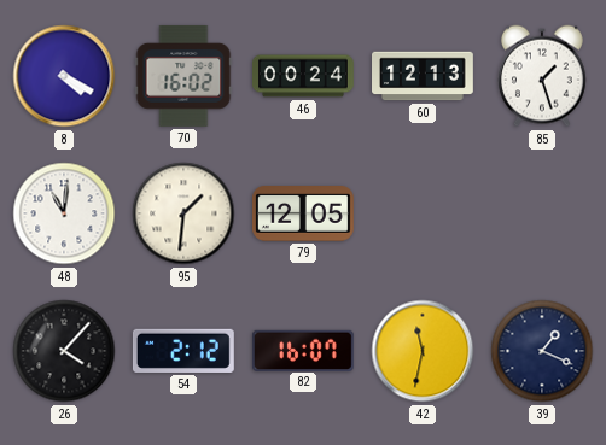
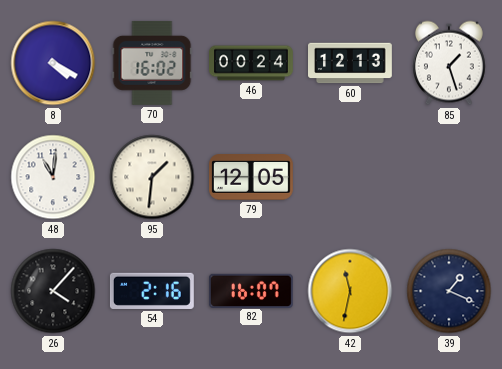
54: 2:12 -> 2:16
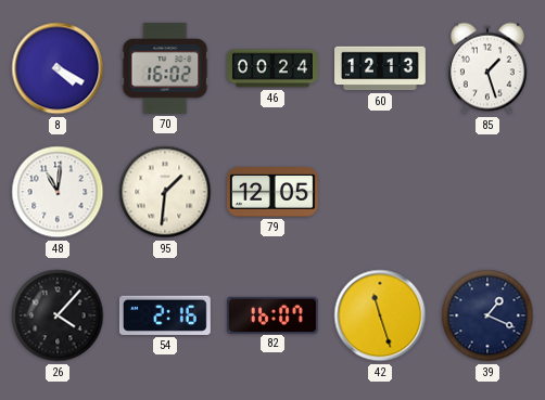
42: 11:32 -> 11:27
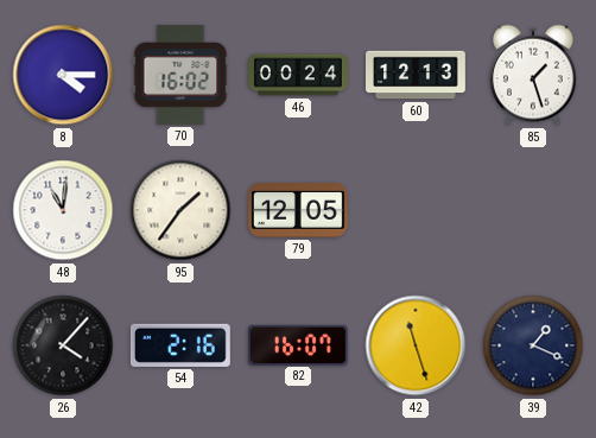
8: 4:20 -> 4:15
95: 1:31 -> 1:36
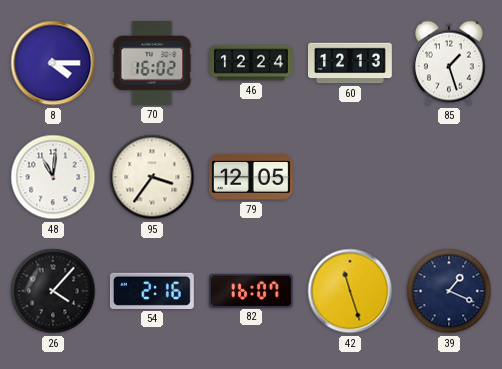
46: 00:24 -> 12:24
95: 1:36 -> 3:36
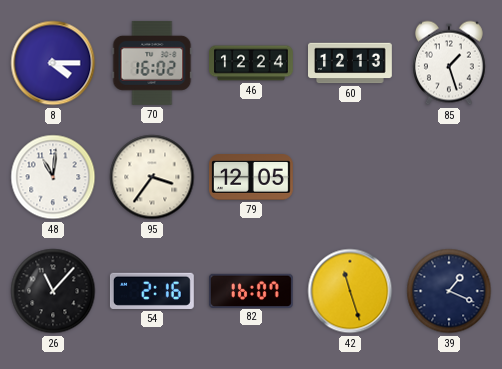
26: 4:07 -> 11:07
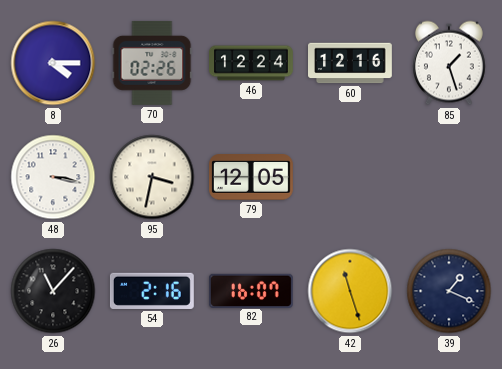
70: 16:02 -> 02:26
60: 12:13 -> 12:16
48: 11:01 -> 3:17
95: 3:36 -> 3:32
